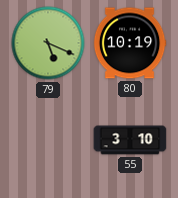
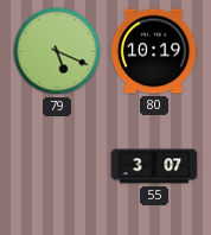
55: 3:10 -> 3:07
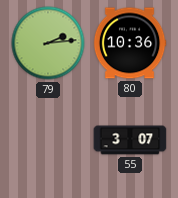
79: 5:19 -> 2:14
80: 10:19 -> 10:36
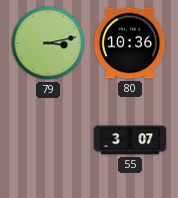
79: 2:14 -> 3:13
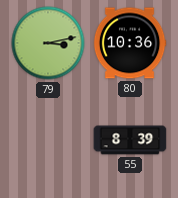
55: 3:07 -> 8:39
